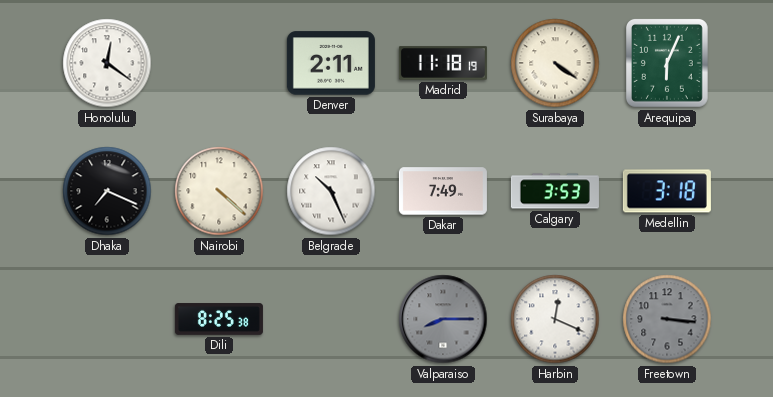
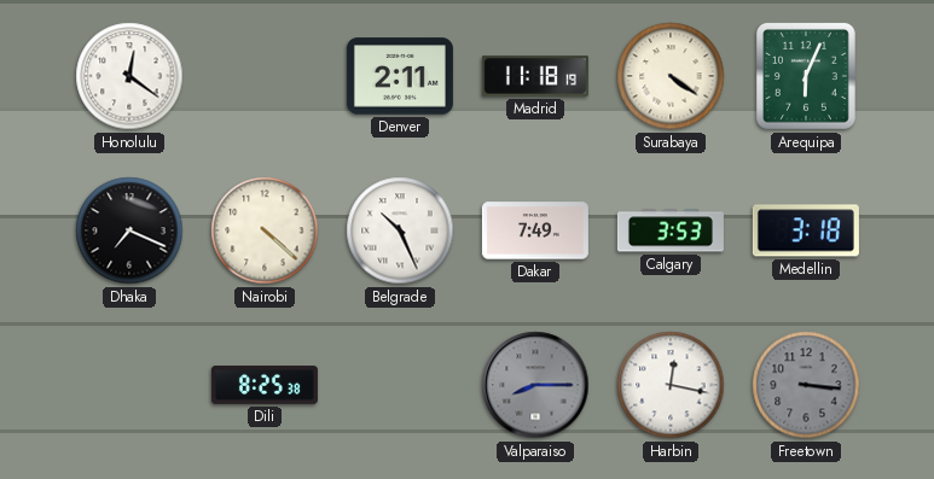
Harbin: 12:19 -> 12:17
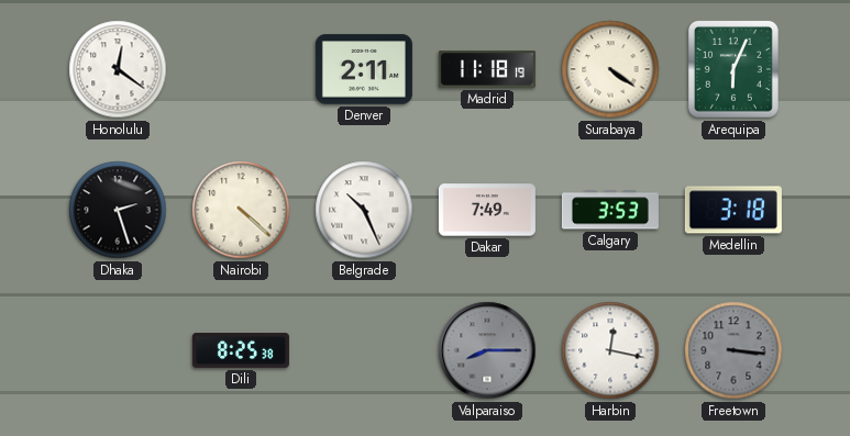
Dhaka: 7:19 -> 2:27
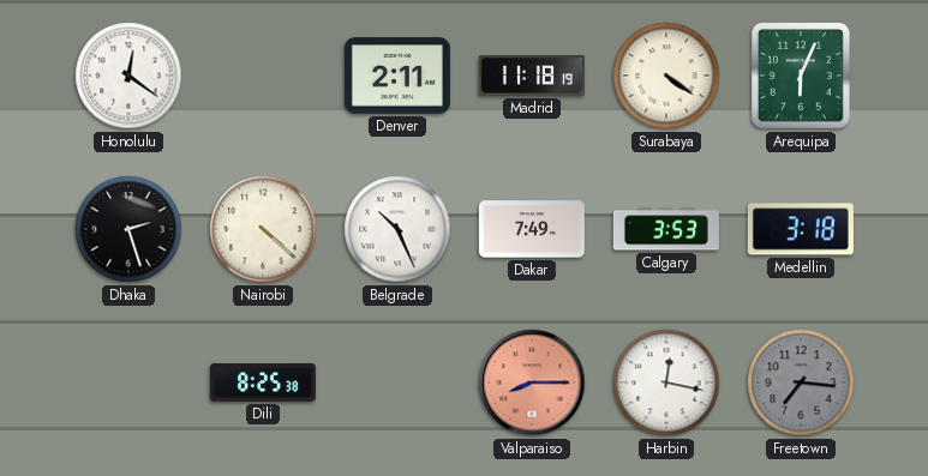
Valparaiso dial: grey -> salmon
Freetown: 3:16 -> 7:16
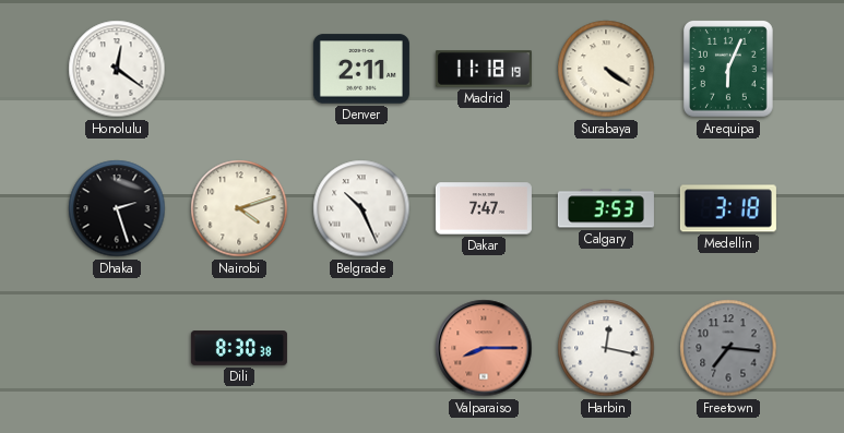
Nairobi: 4:22 -> 4:12
Dakar: 7:49 -> 7:47
Dili: 8:25 -> 8:30
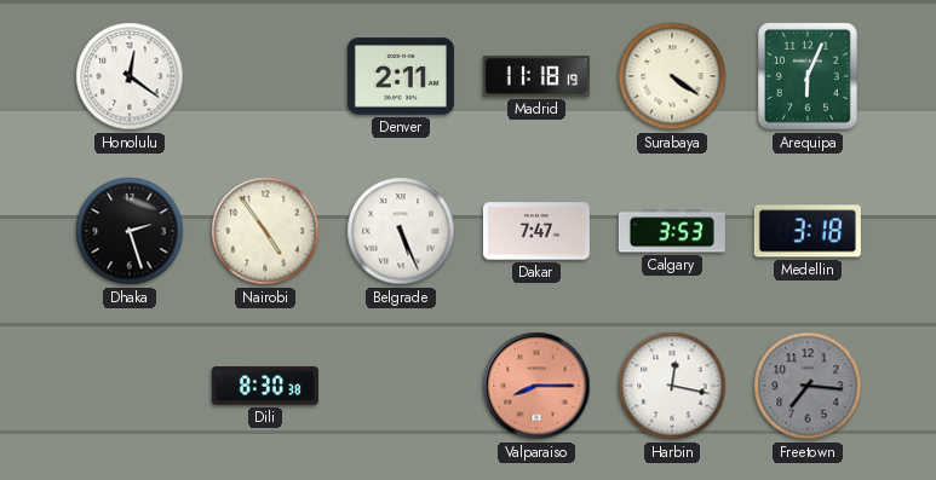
Nairobi: 4:12 -> 4:54
Belgrade: 10:26 -> 5:26
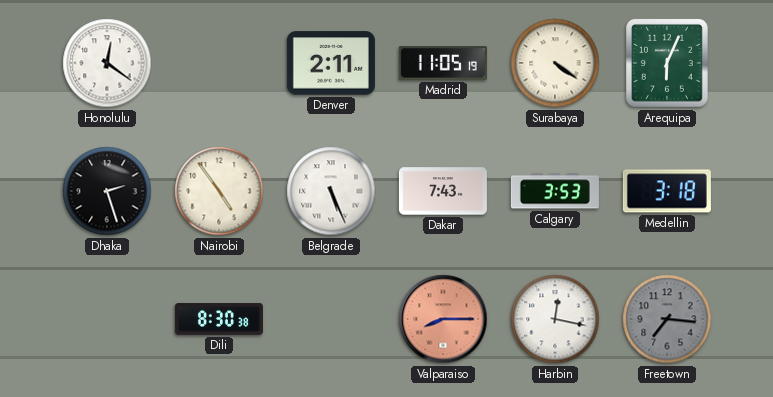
Madrid: 11:18 -> 11:05
Dakar: 7:47 -> 7:43
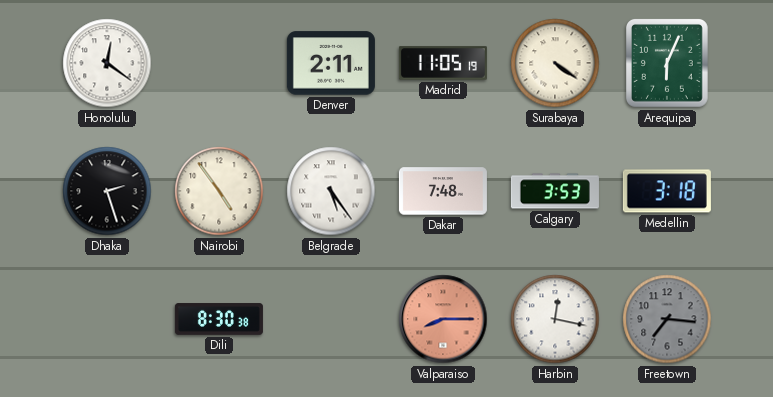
Belgrade: 5:26 -> 5:24
Dakar: 7:43 -> 7:48
